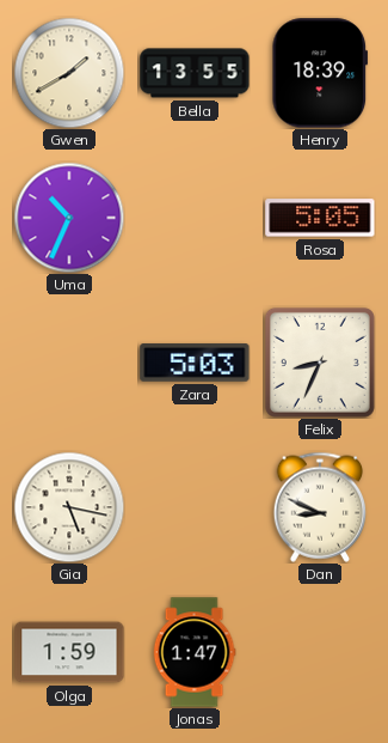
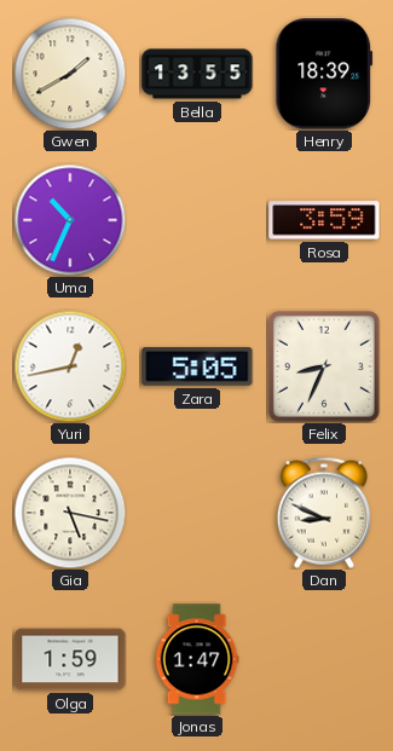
Rosa: 5:05 -> 3:59
Yuri: none -> 12:43
Zara: 5:03 -> 5:05
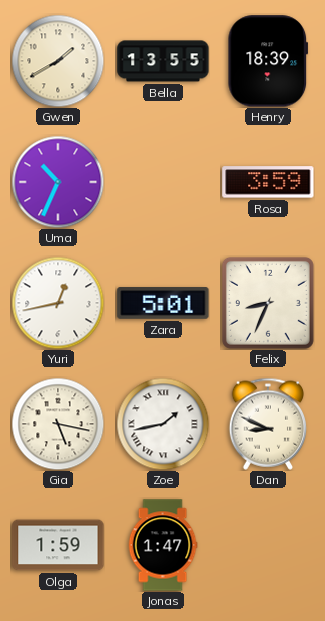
Zara: 5:05 -> 5:01
Zoe: none -> 1:43
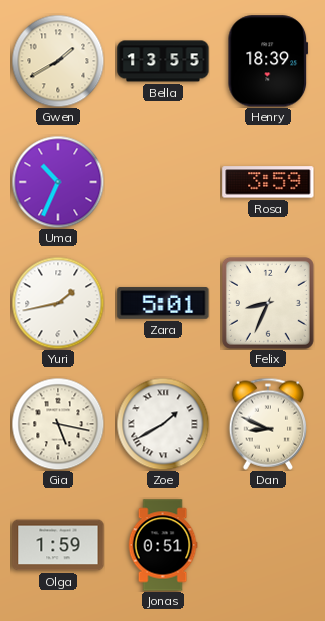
Yuri: 12:43 -> 1:43
Zoe: 1:43 -> 1:40
Jonas: 1:47 -> 0:51
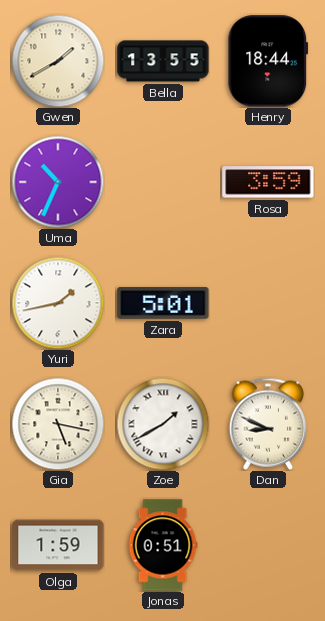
Henry: 18:39 -> 18:44
Felix: 8:34 -> none
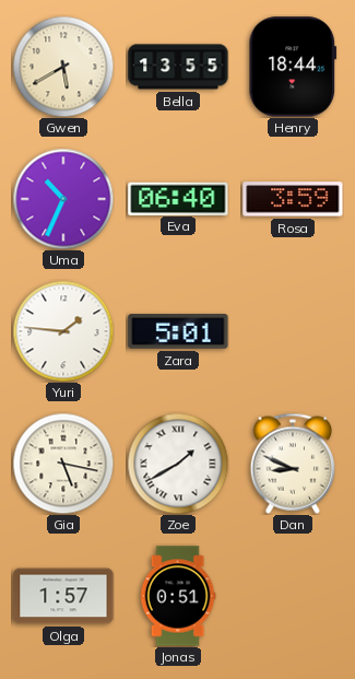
Gwen: 1:40 -> 5:40
Eva: none -> 06:40
Yuri: 1:43 -> 1:46
Olga: 1:59 -> 1:57
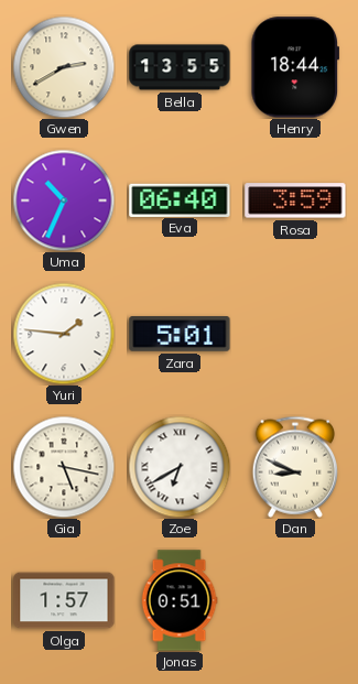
Gwen: 5:40 -> 2:40
Zoe: 1:40 -> 6:40
